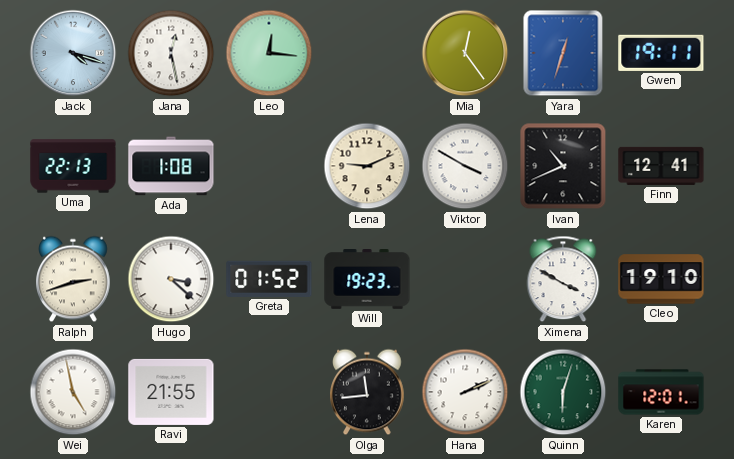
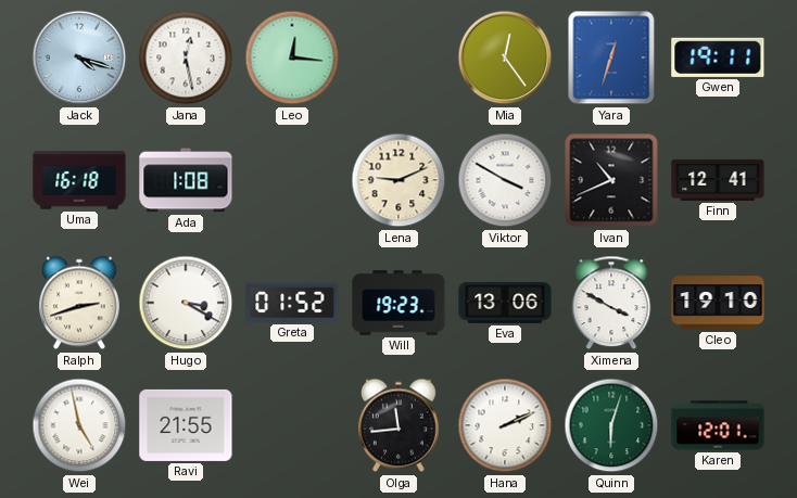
Uma: 22:13 -> 16:18
Hugo: 3:22 -> 3:20
Eva: none -> 13:06
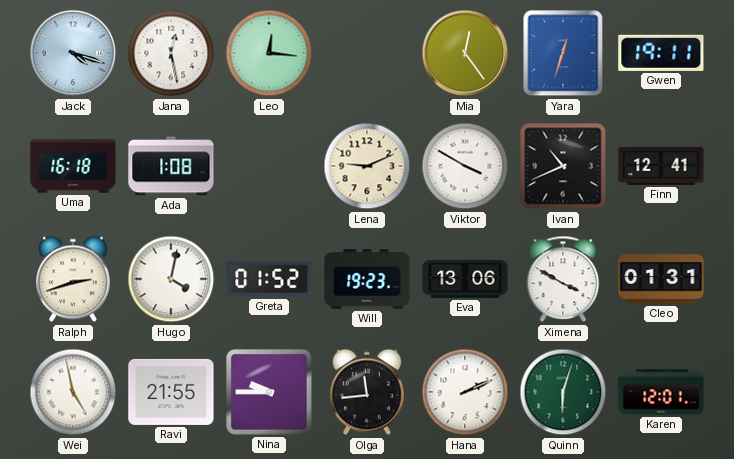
Hugo: 3:20 -> 4:02
Cleo: 19:10 -> 01:31
Nina: none -> 9:45
